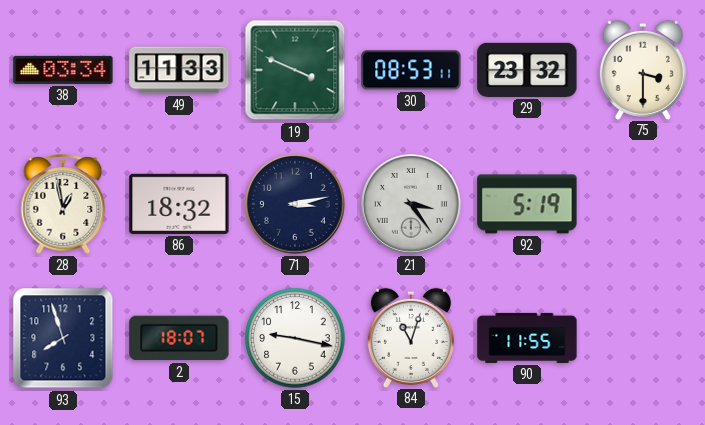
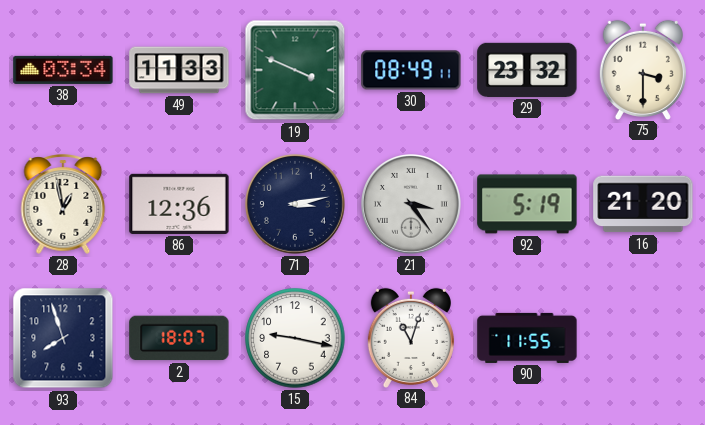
30: 08:53 -> 08:49
86: 18:32 -> 12:36
16: none -> 21:20
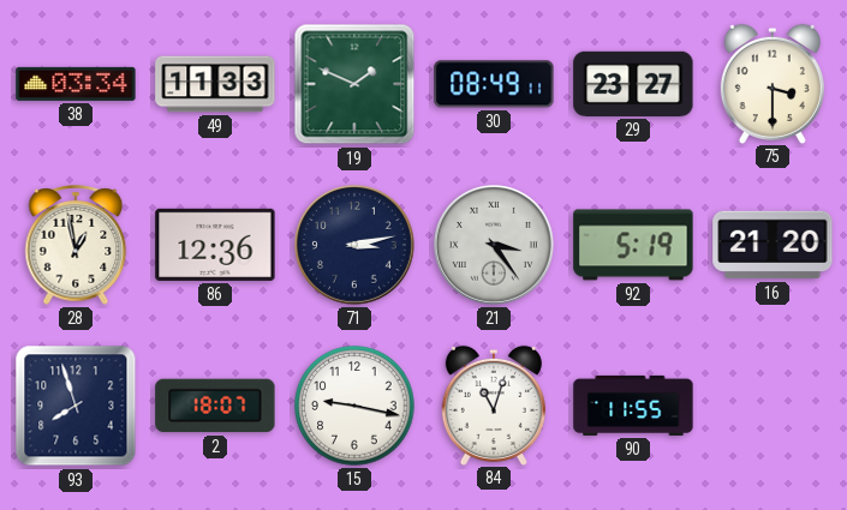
19: 3:49 -> 1:49
29: 23:32 -> 23:27
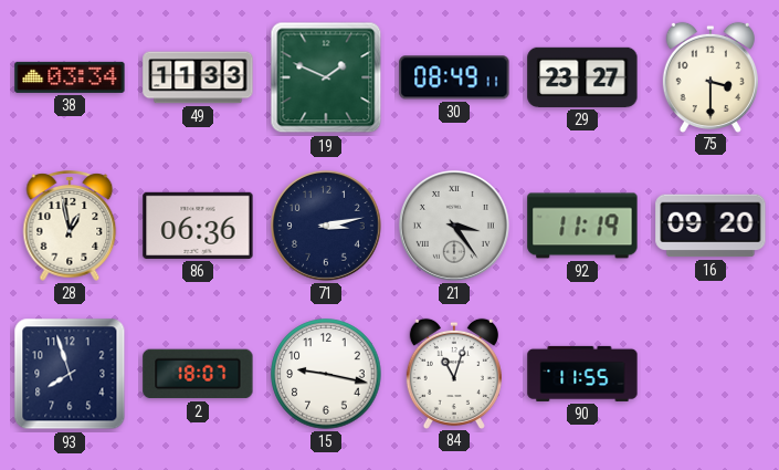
86: 12:36 -> 06:36
92: 5:19 -> 11:19
16: 21:20 -> 09:20
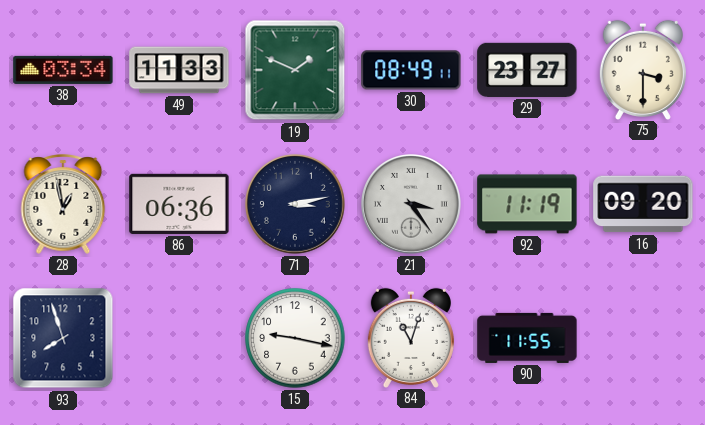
2: 18:07 -> none
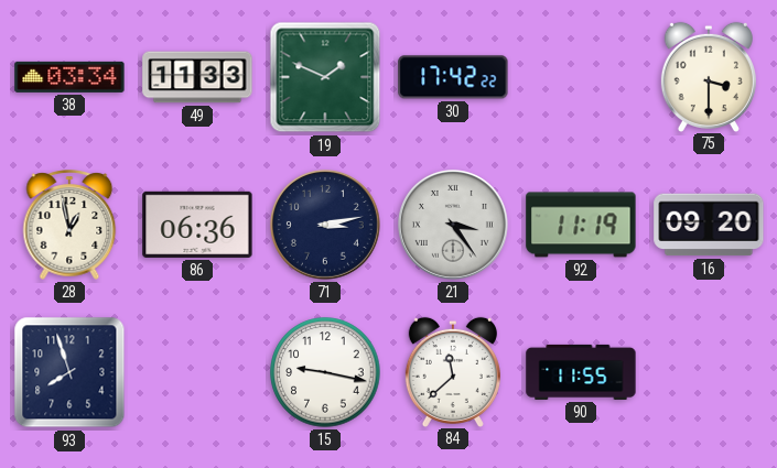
30: 08:49 -> 17:42
29: 23:27 -> none
84: 11:03 -> 11:38
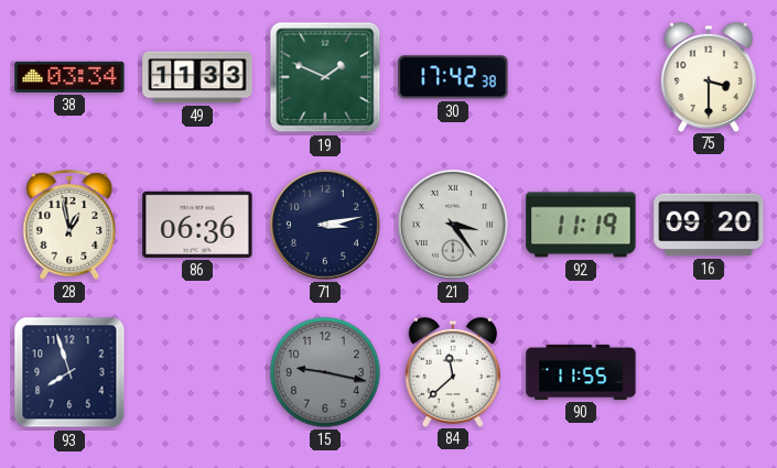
30: 17:42:22 -> 17:42:38
15 dial: white -> grey
